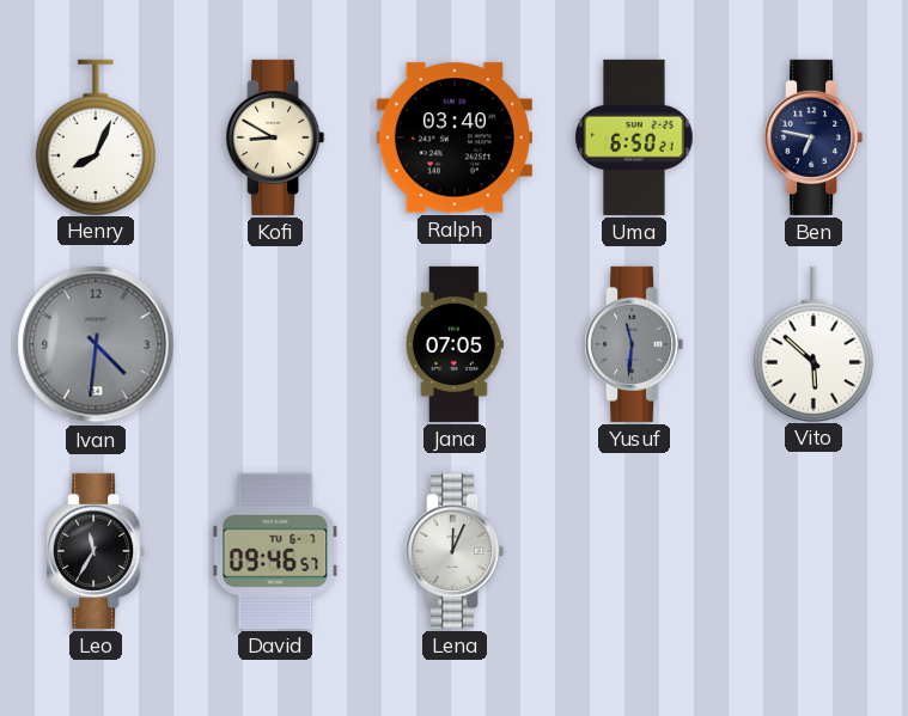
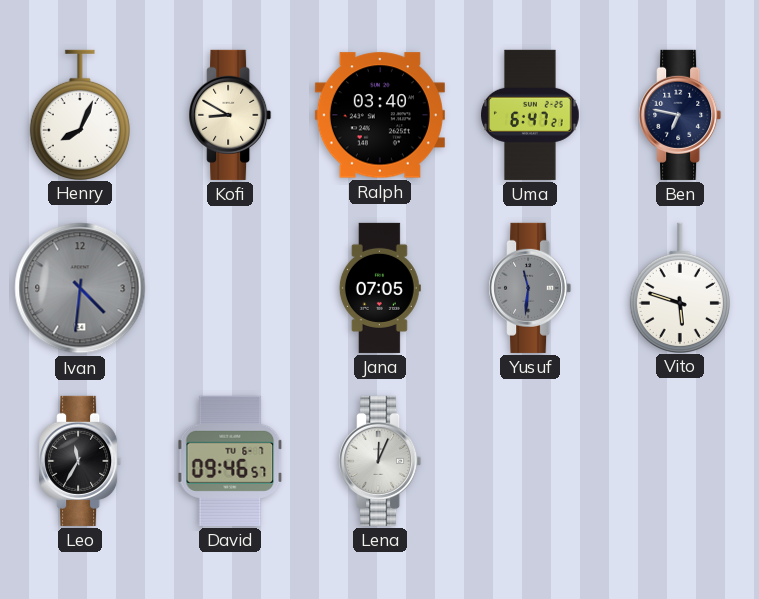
Uma: 6:50 -> 6:47
Vito: 5:52 -> 5:48
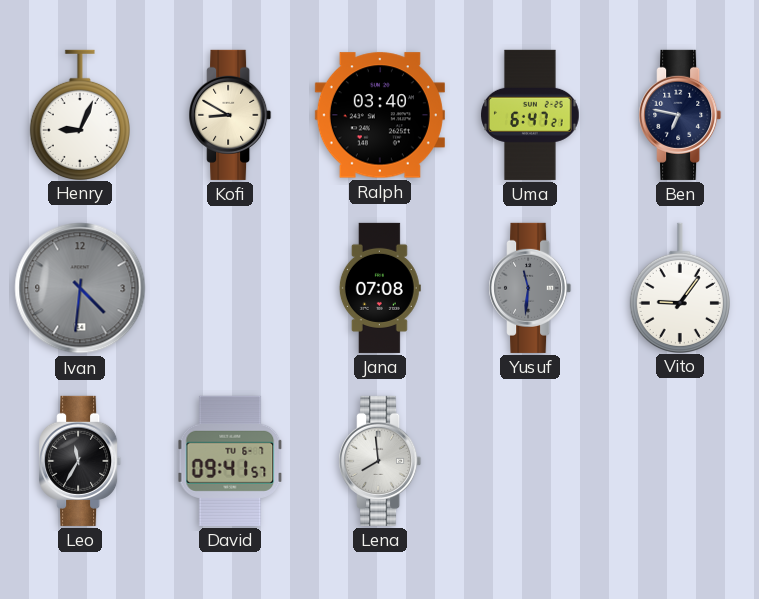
Henry: 8:04 -> 9:04
Jana: 07:05 -> 07:08
Vito: 5:48 -> 9:06
David: 09:46 -> 09:41
Lena: 12:04 -> 7:59
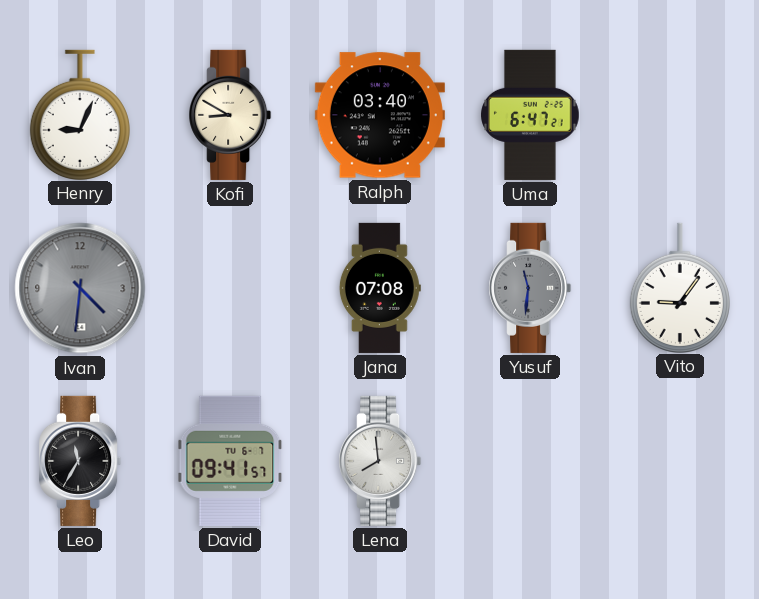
Ben: 6:47 -> none
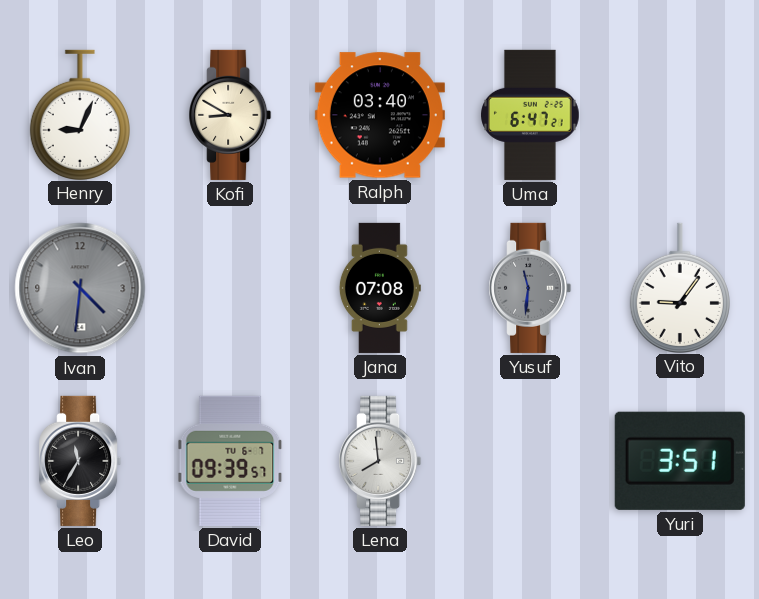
David: 09:41 -> 09:39
Yuri: none -> 3:51
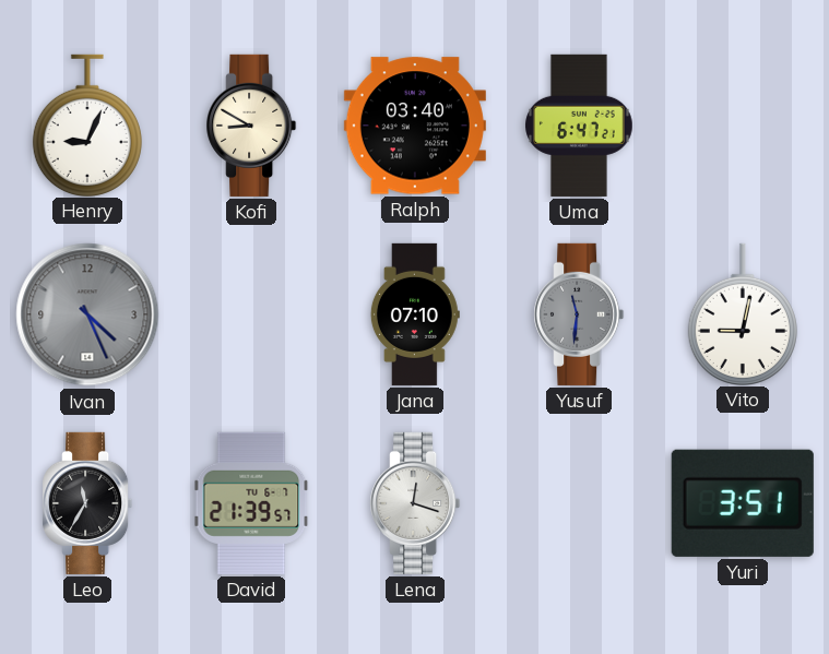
Ivan: 4:31 -> 4:26
Jana: 07:08 -> 07:10
Vito: 9:06 -> 9:02
David: 09:39 -> 21:39
Lena: 7:59 -> 12:18
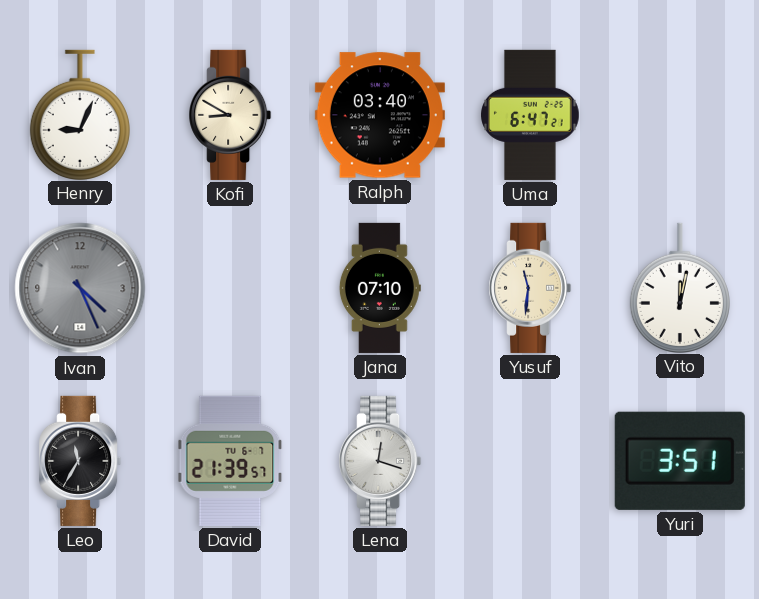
Yusuf dial: grey -> cream
Vito: 9:02 -> 12:02
